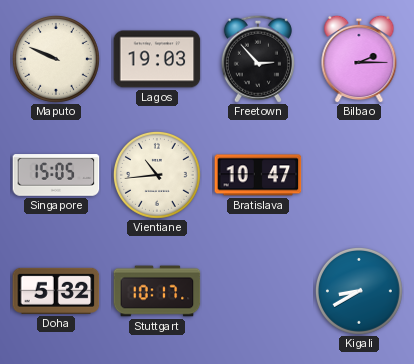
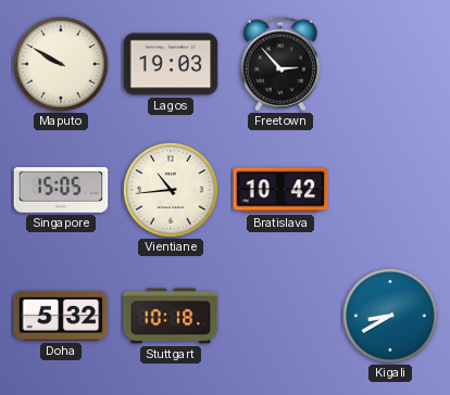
Maputo: 9:49 -> 9:50
Bilbao: 2:15 -> none
Bratislava: 10:47 -> 10:42
Stuttgart: 10:17 -> 10:18
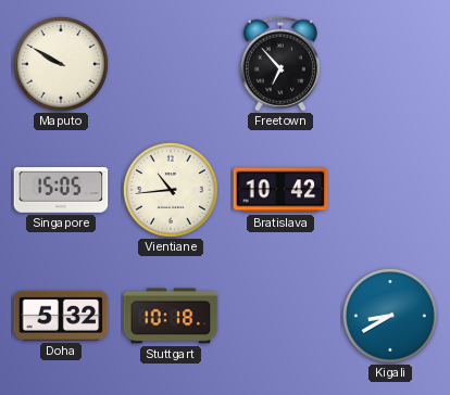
Lagos: 19:03 -> none
Freetown: 2:53 -> 6:53
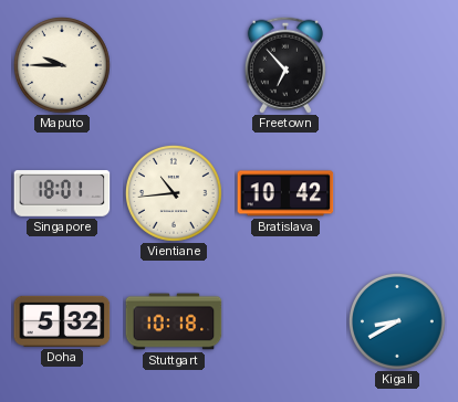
Maputo: 9:50 -> 9:45
Singapore: 15:05 -> 18:01
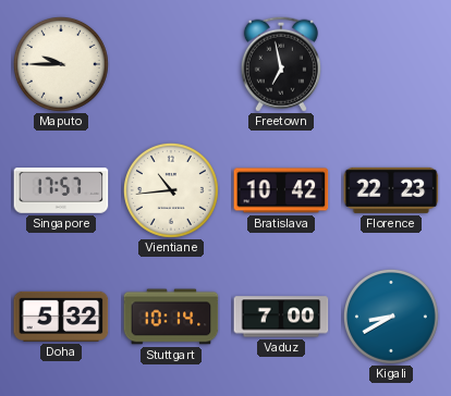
Freetown: 6:53 -> 6:58
Singapore: 18:01 -> 17:57
Florence: none -> 22:23
Stuttgart: 10:18 -> 10:14
Vaduz: none -> 7:00
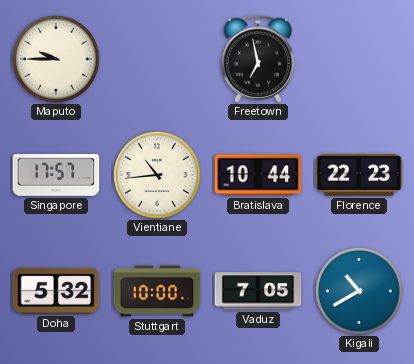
Bratislava: 10:42 -> 10:44
Stuttgart: 10:14 -> 10:00
Vaduz: 7:00 -> 7:05
Kigali: 8:40 -> 10:40
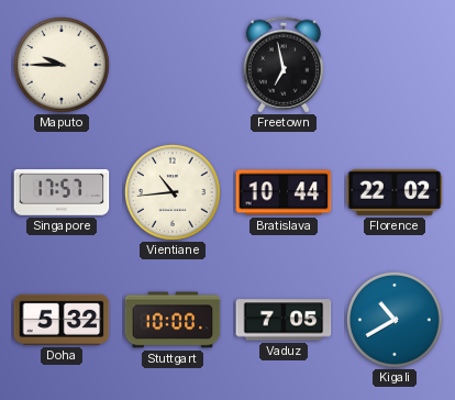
Florence: 22:23 -> 22:02
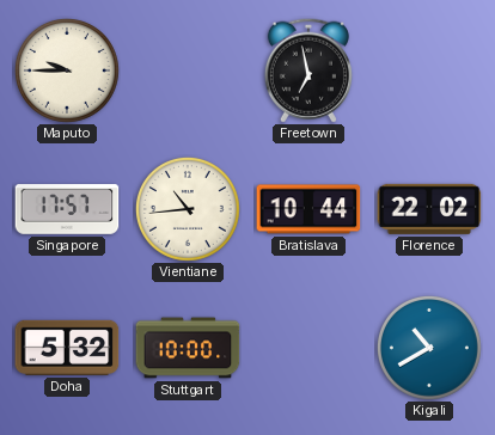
Vaduz: 7:05 -> none
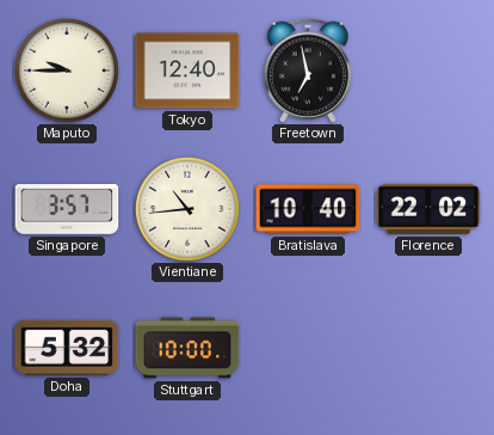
Tokyo: none -> 12:40
Singapore: 17:57 -> 3:57
Bratislava: 10:44 -> 10:40
Kigali: 10:40 -> none
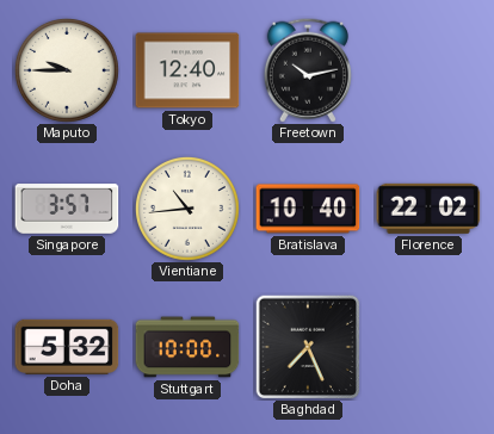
Freetown: 6:58 -> 10:13
Baghdad: none -> 7:26
